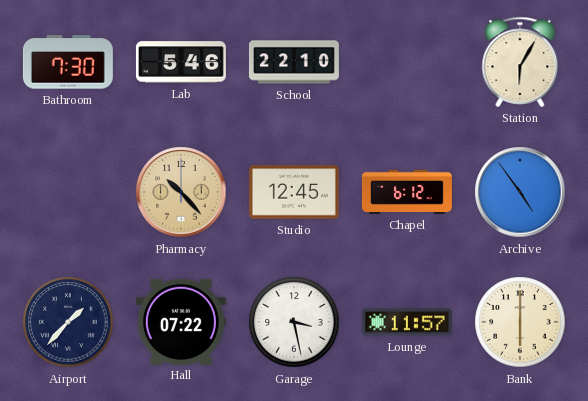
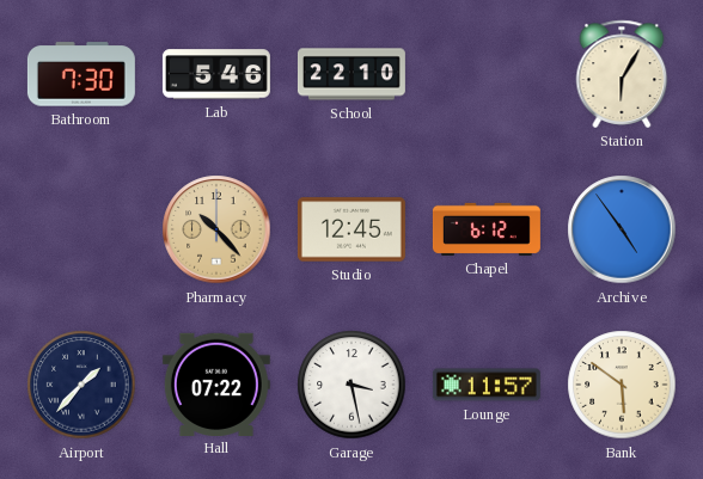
Bank: 6:00 -> 5:51
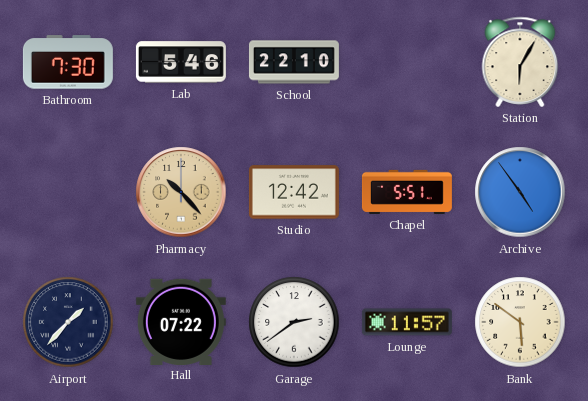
Studio: 12:45 -> 12:42
Chapel: 6:12 -> 5:51
Garage: 3:28 -> 2:39
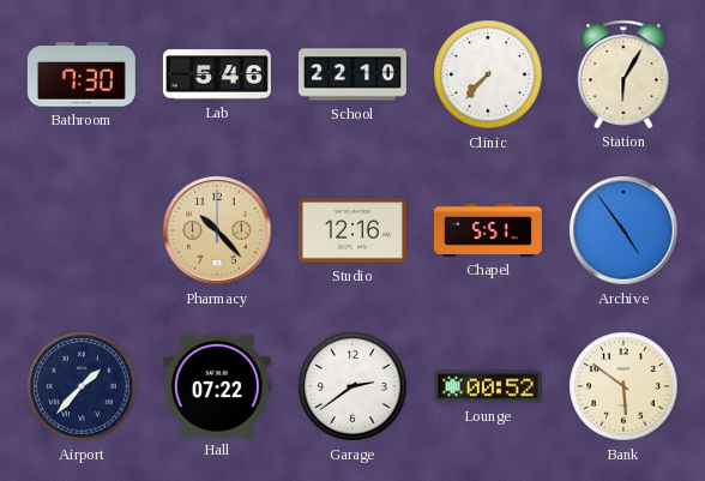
Clinic: none -> 7:37
Studio: 12:42 -> 12:16
Lounge: 11:57 -> 00:52
